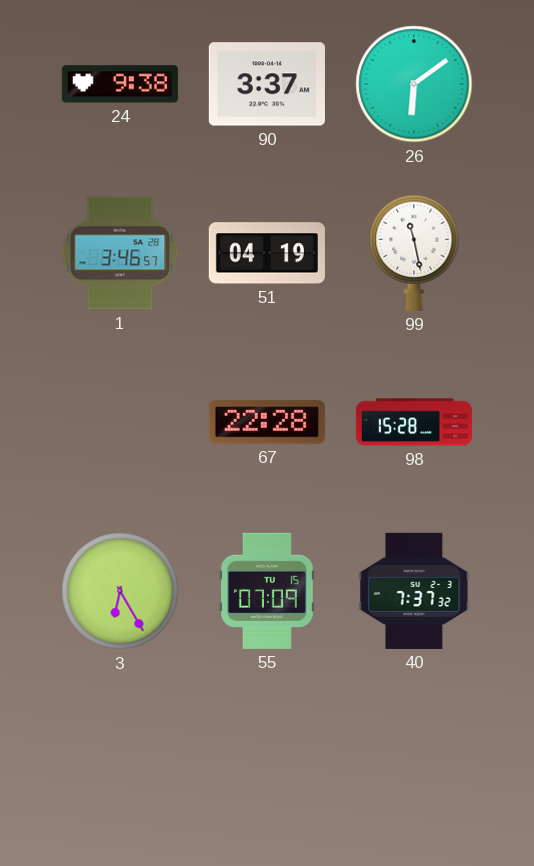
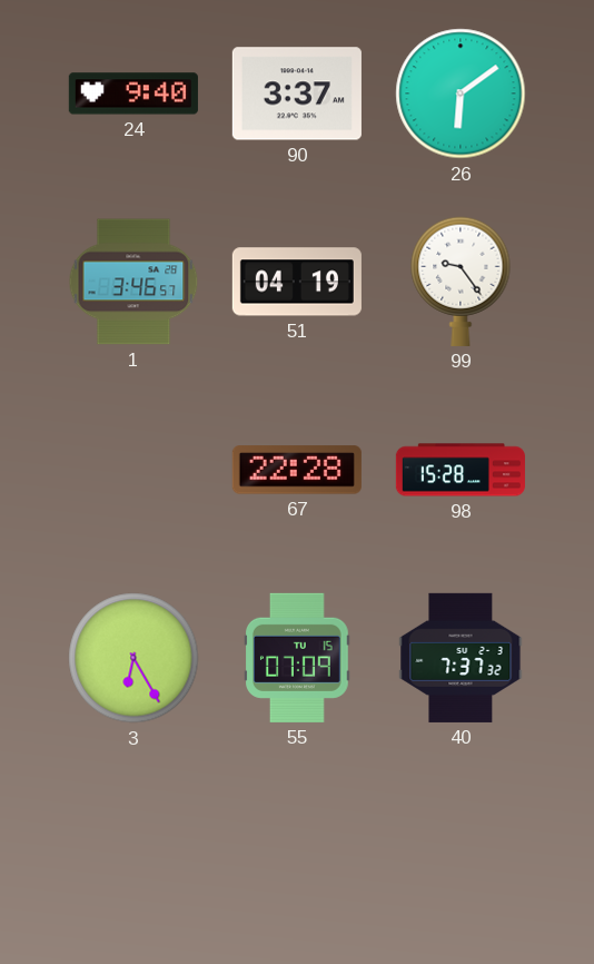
24: 9:38 -> 9:40
99: 11:28 -> 9:24
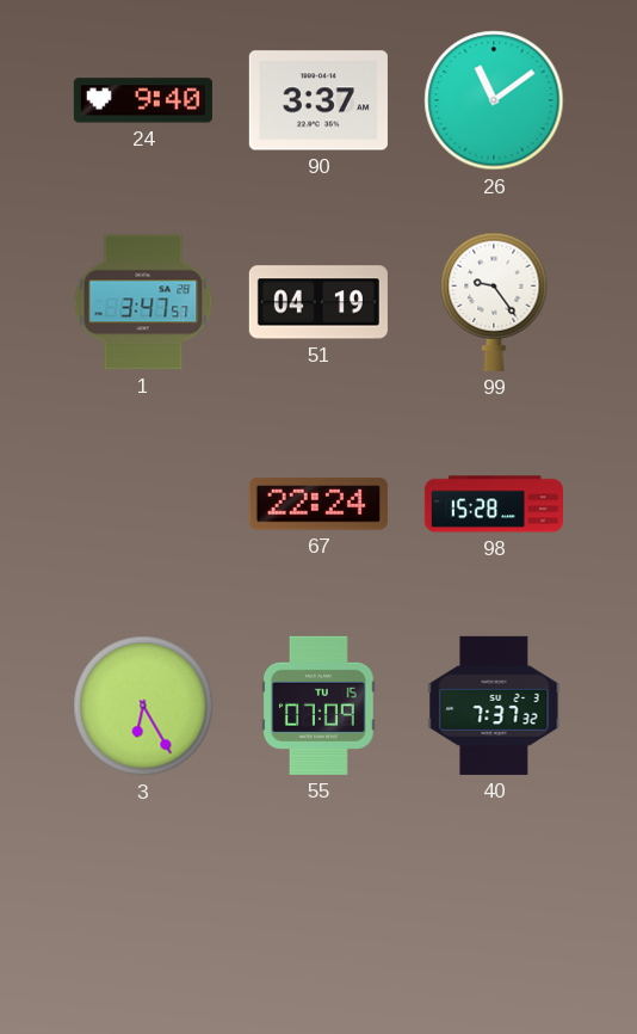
26: 6:09 -> 11:09
1: 3:46 -> 3:47
67: 22:28 -> 22:24
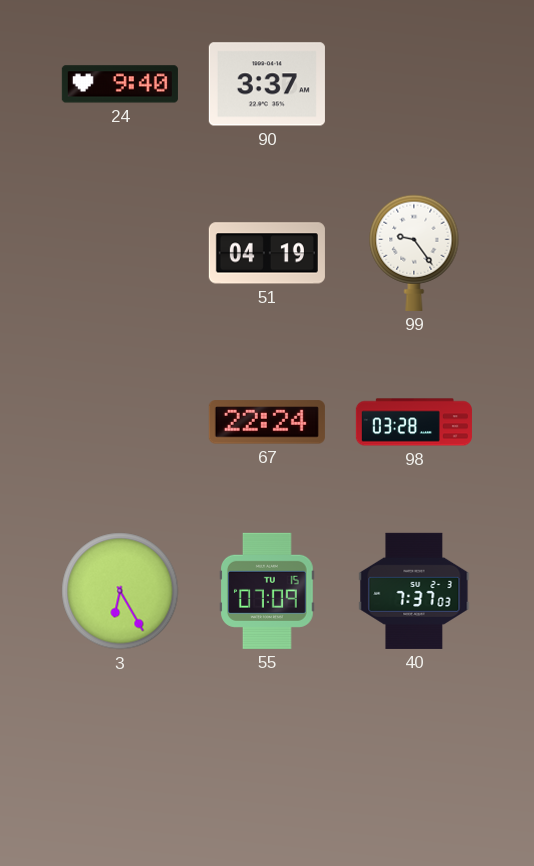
26: 11:09 -> none
1: 3:47 -> none
98: 15:28 -> 03:28
40: 7:37:32 -> 7:37:03
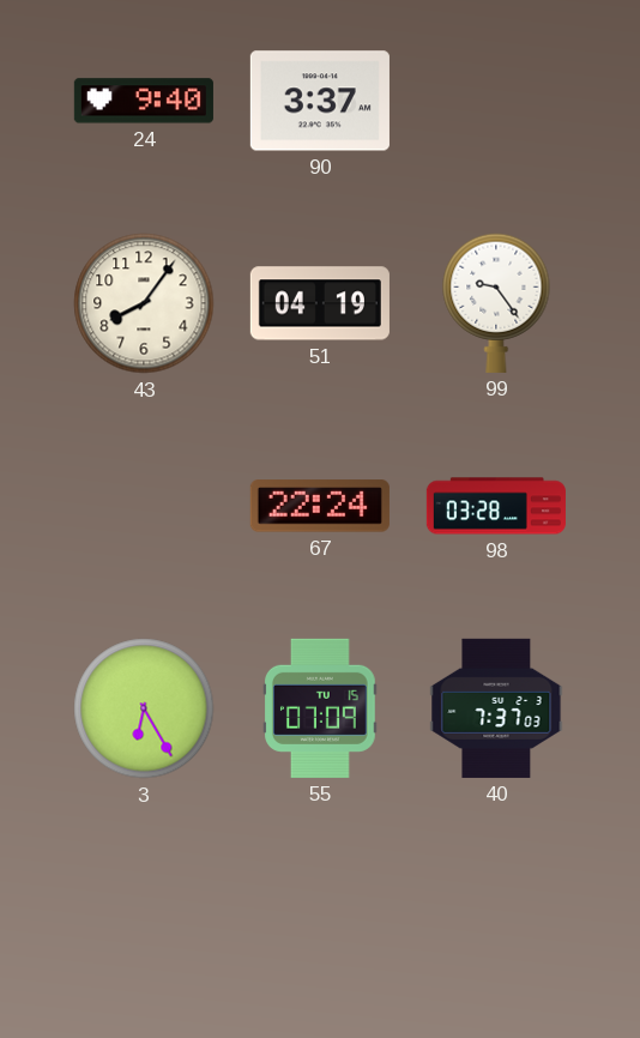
43: none -> 8:06
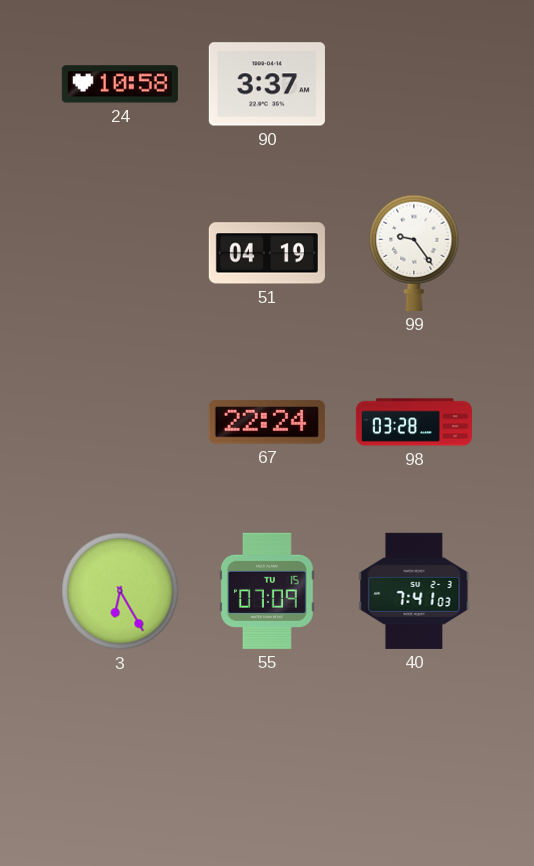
24: 9:40 -> 10:58
43: 8:06 -> none
40: 7:37 -> 7:41
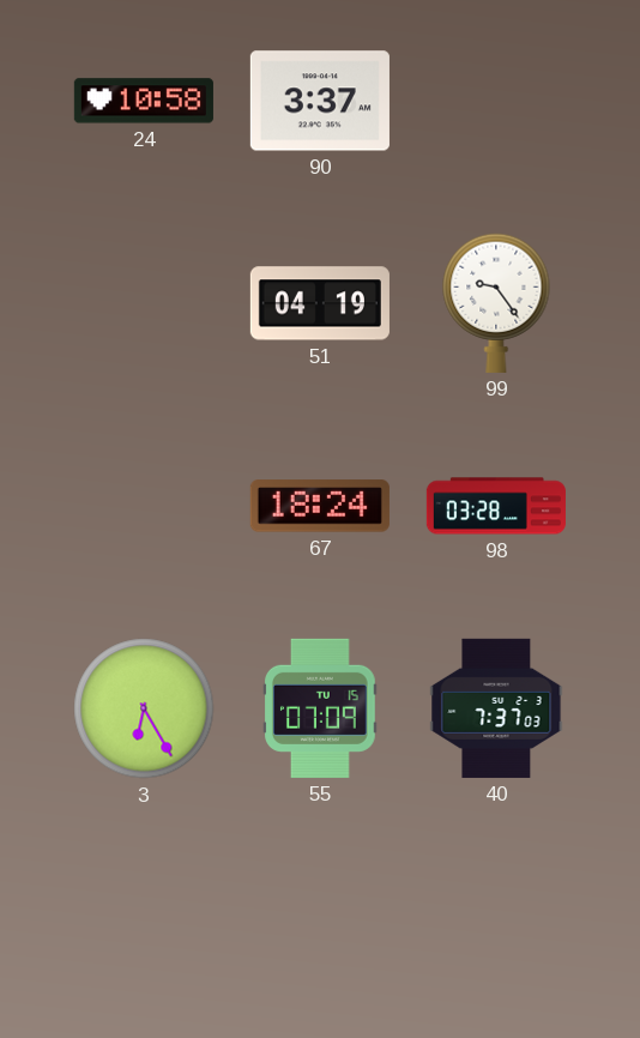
67: 22:24 -> 18:24
40: 7:41 -> 7:37
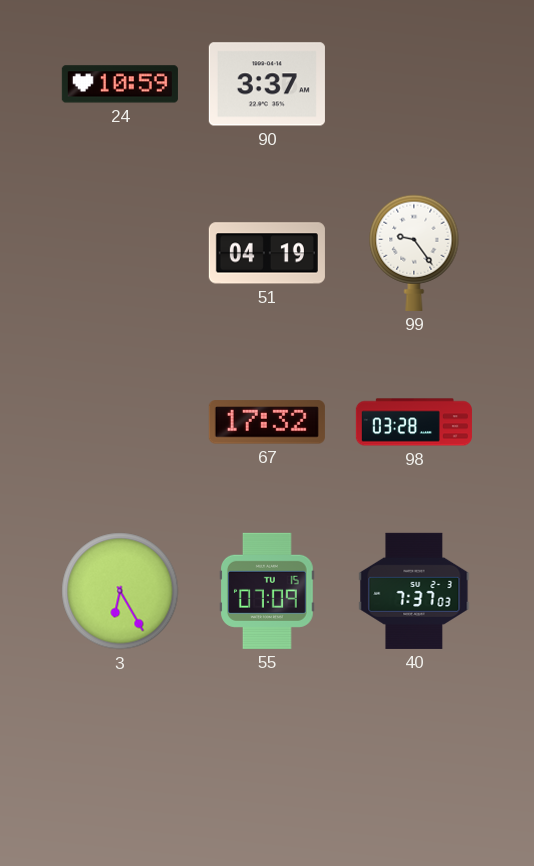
24: 10:58 -> 10:59
67: 18:24 -> 17:32
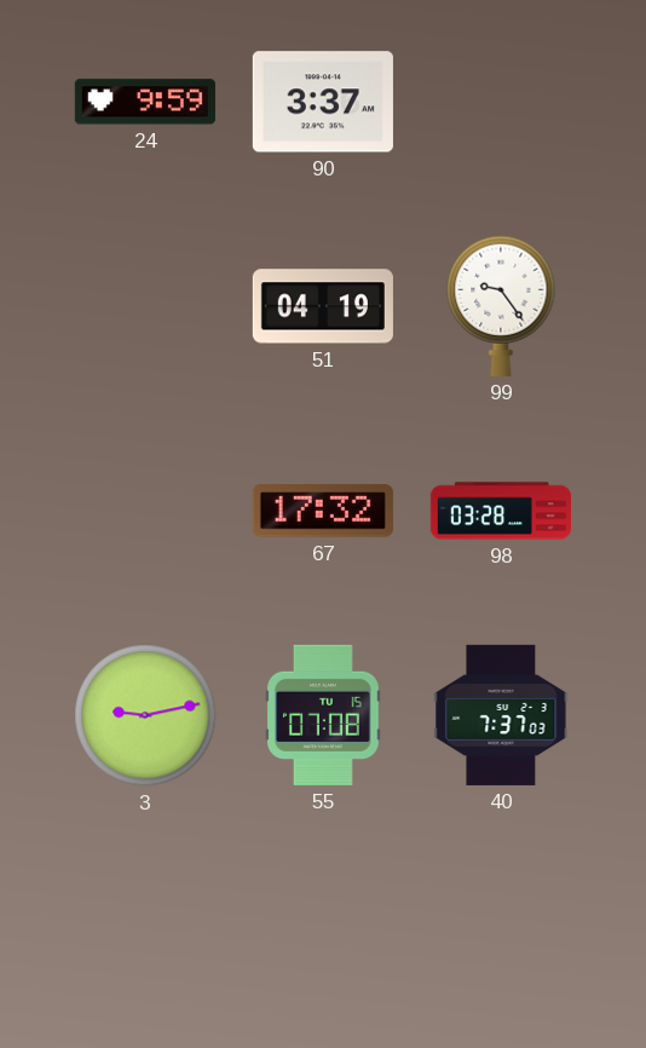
24: 10:59 -> 9:59
3: 6:25 -> 9:13
55: 07:09 -> 07:08
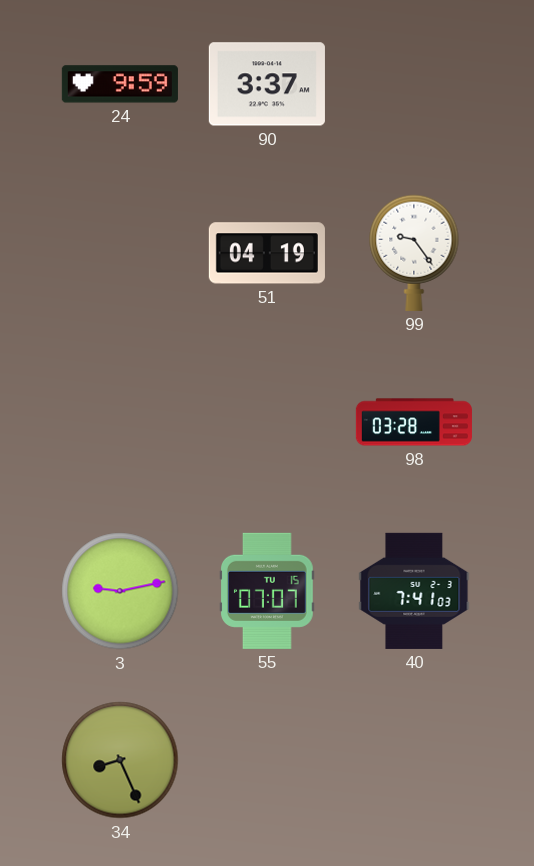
67: 17:32 -> none
55: 07:08 -> 07:07
40: 7:37 -> 7:41
34: none -> 8:26
